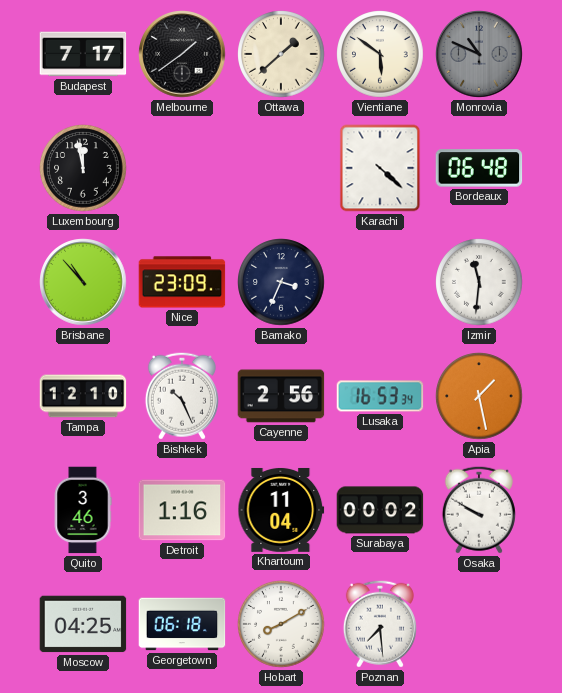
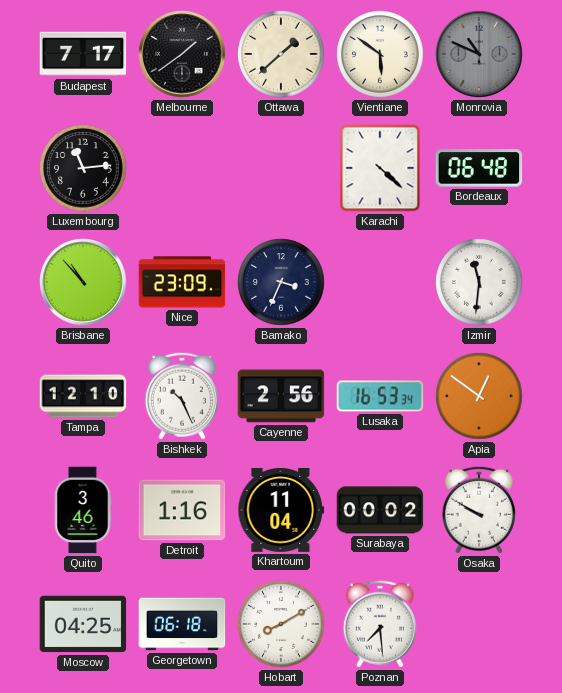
Luxembourg: 11:58 -> 11:14
Apia: 1:28 -> 12:51
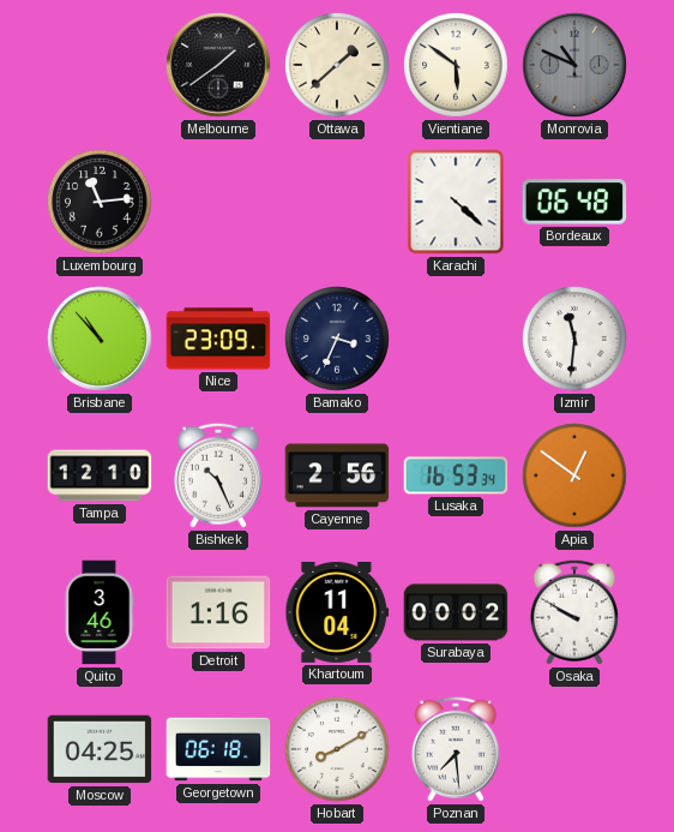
Budapest: 7:17 -> none
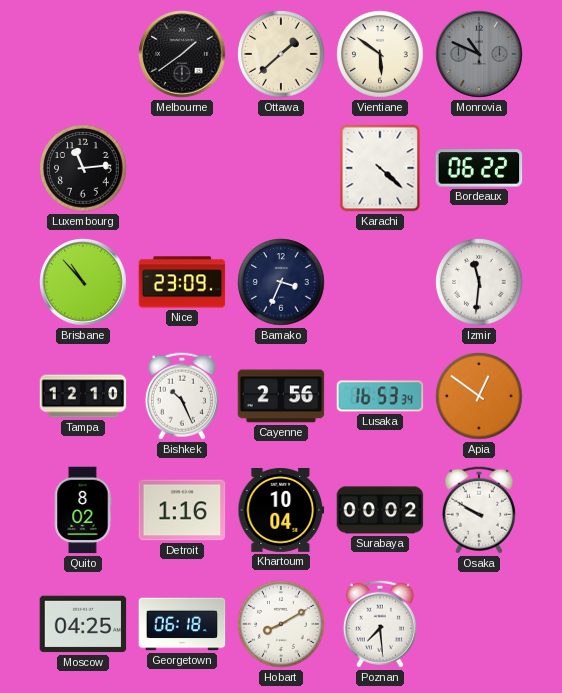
Bordeaux: 06:48 -> 06:22
Quito: 3:46 -> 8:02
Khartoum: 11:04 -> 10:04
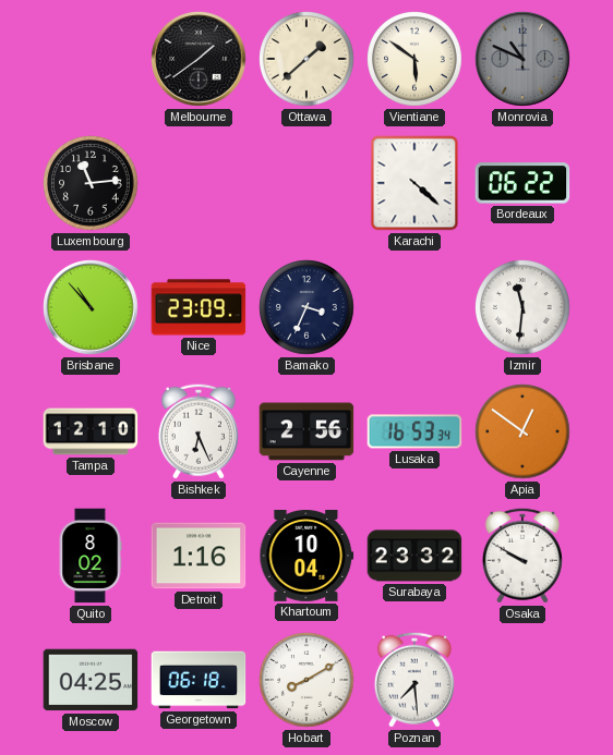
Bishkek: 10:26 -> 6:26
Surabaya: 00:02 -> 23:32
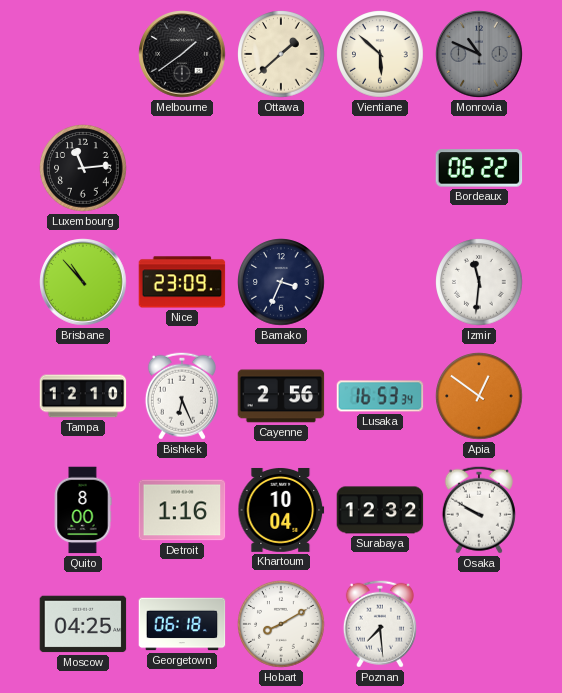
Vientiane: 5:51 -> 5:52
Karachi: 4:22 -> none
Quito: 8:02 -> 8:00
Surabaya: 23:32 -> 12:32
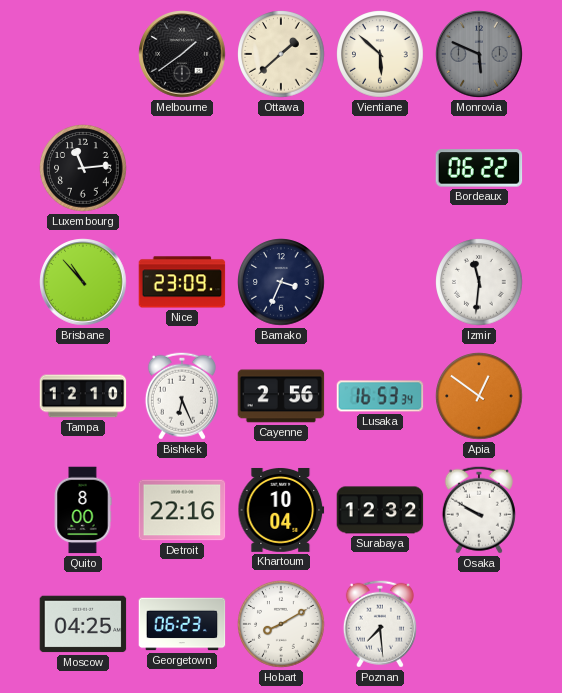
Monrovia: 10:49 -> 5:49
Detroit: 1:16 -> 22:16
Georgetown: 06:18 -> 06:23
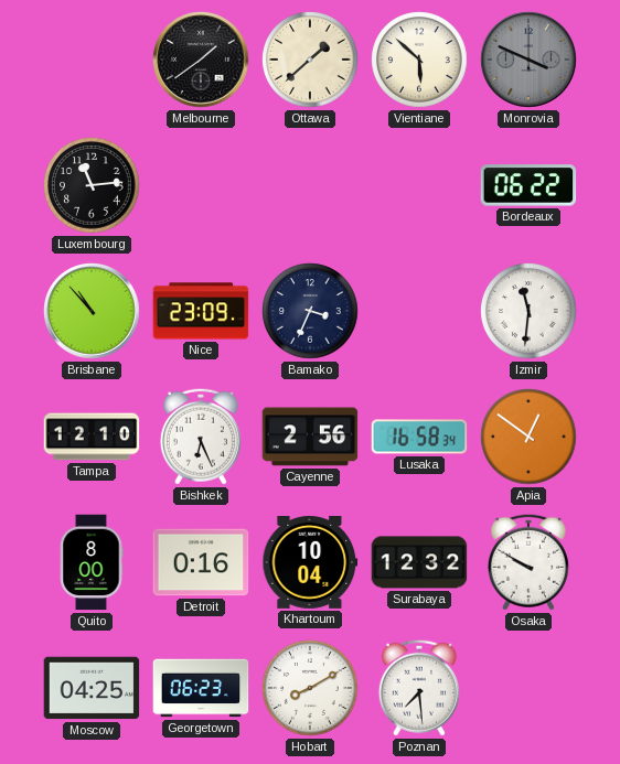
Monrovia: 5:49 -> 3:49
Lusaka: 16:53 -> 16:58
Detroit: 22:16 -> 0:16
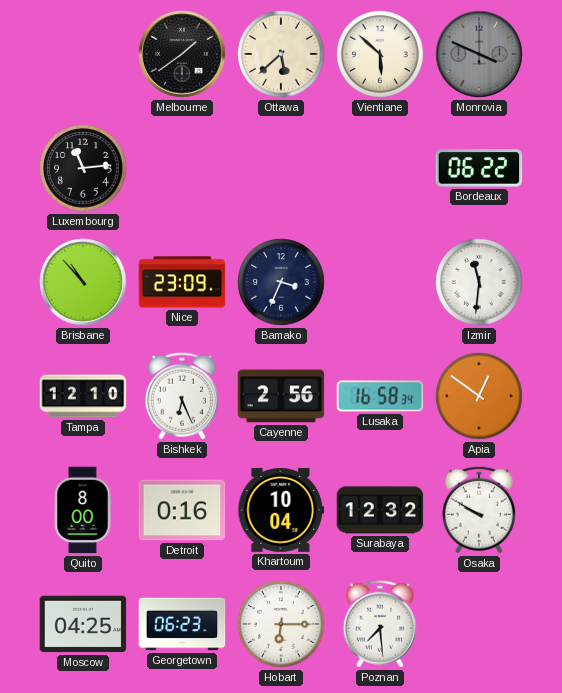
Ottawa: 1:38 -> 5:38
Hobart: 8:10 -> 6:15
